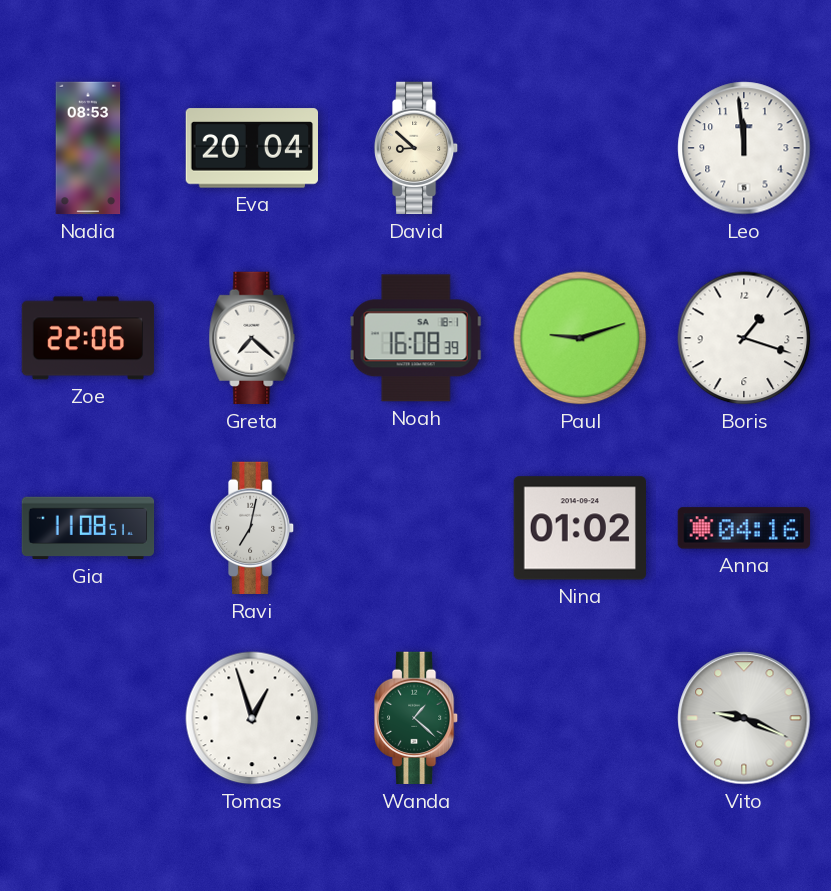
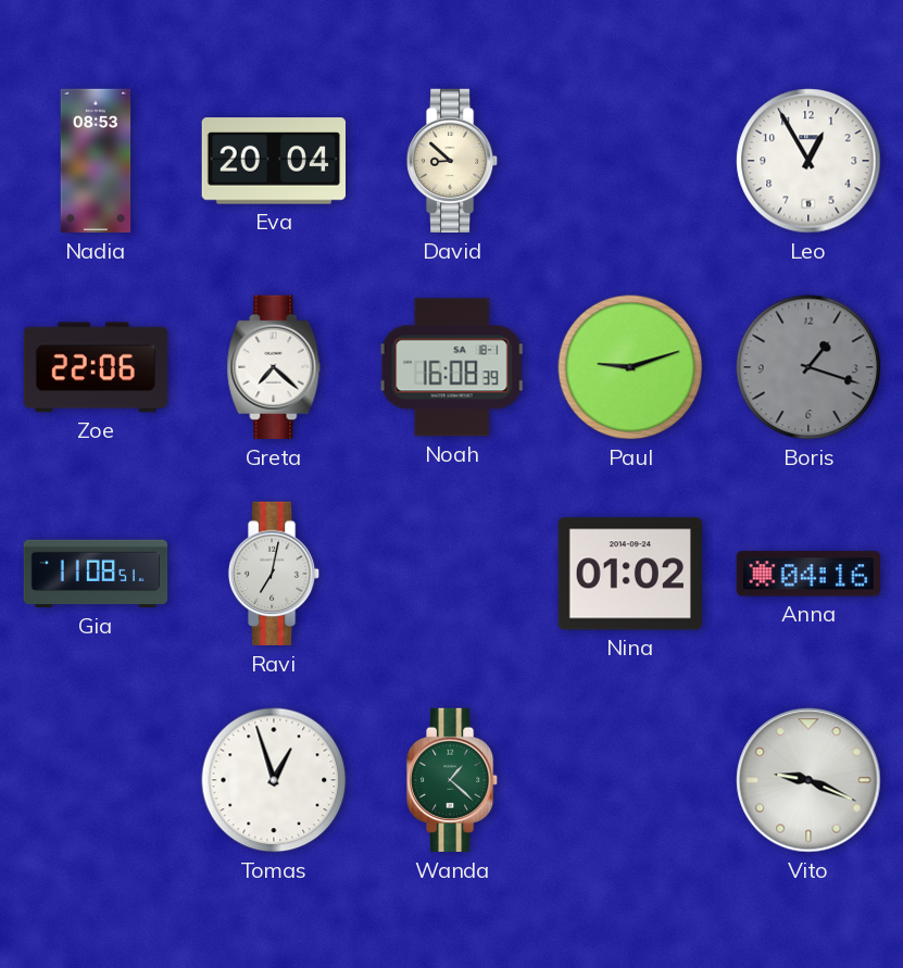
Leo: 11:59 -> 12:55
Boris dial: white -> grey
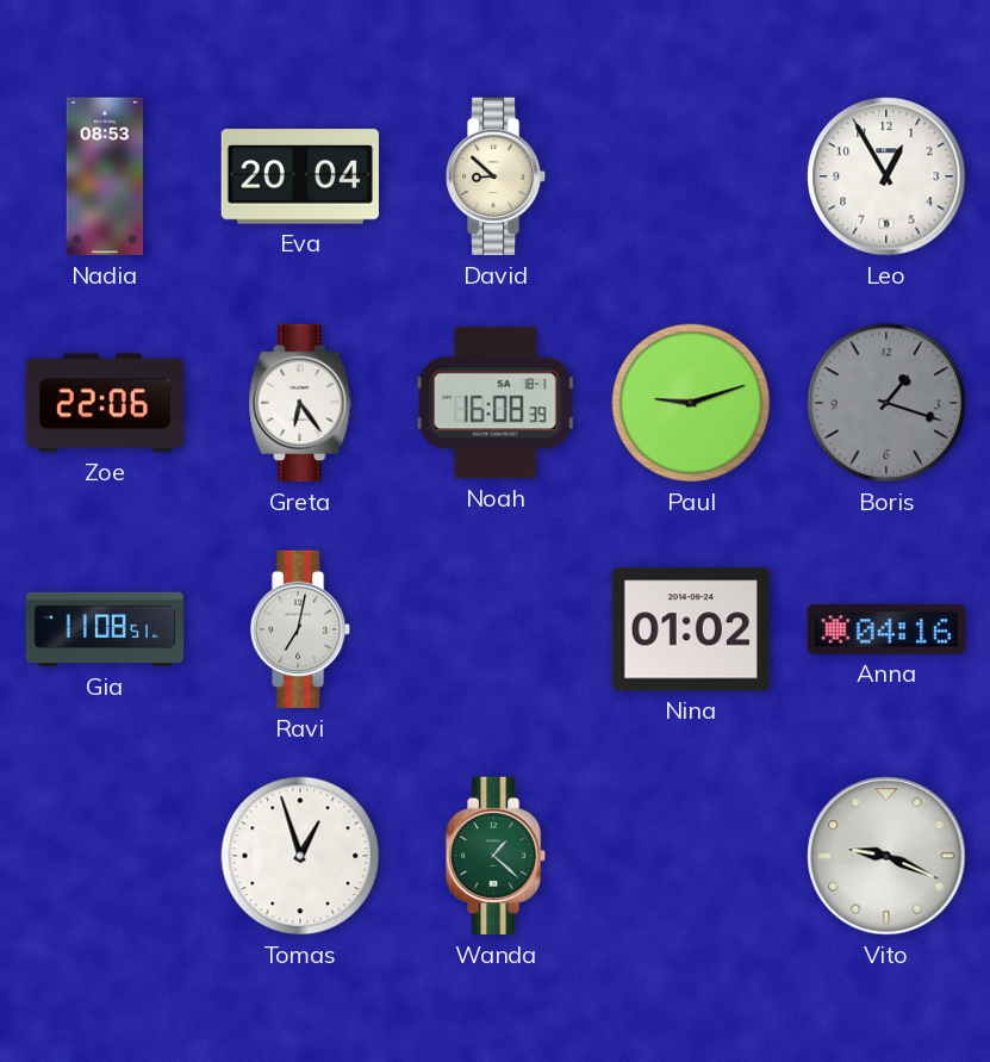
Greta: 7:22 -> 6:24
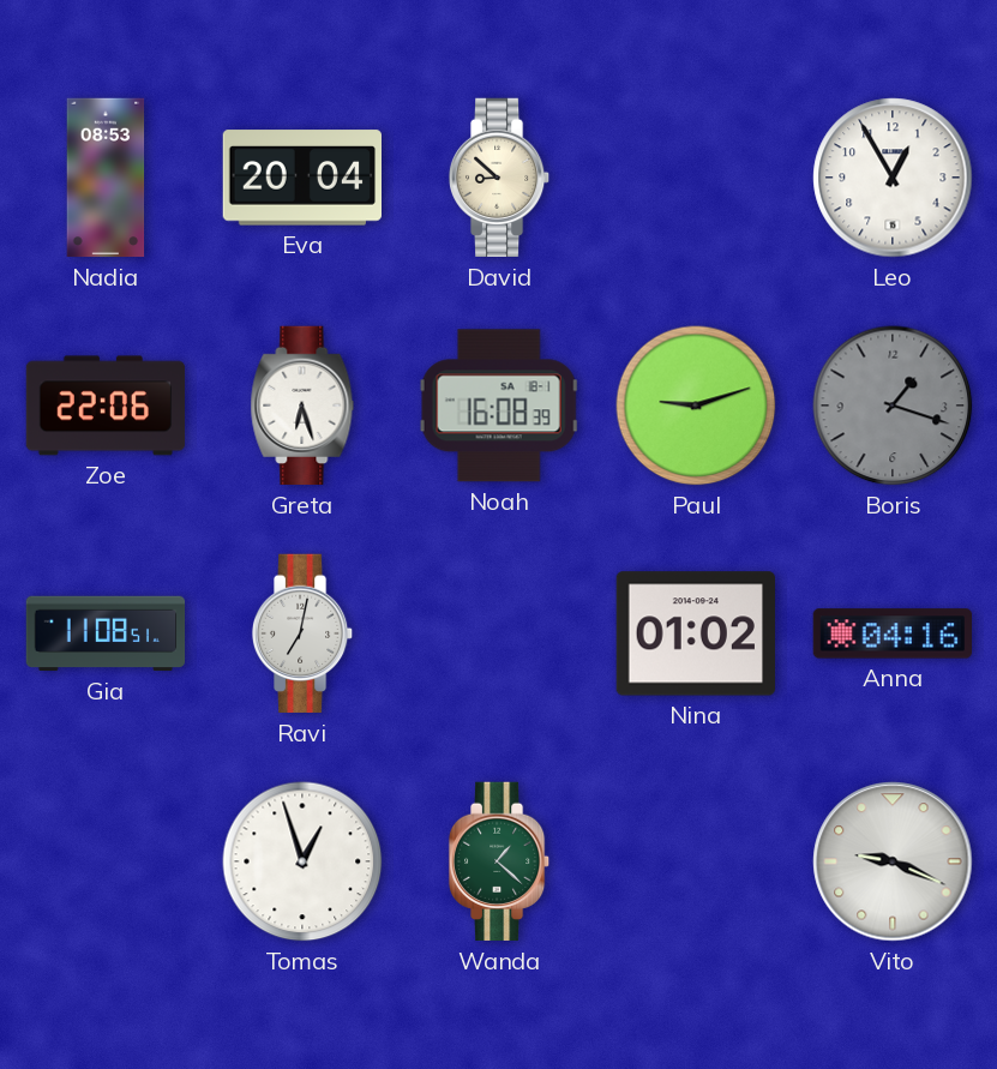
Greta: 6:24 -> 6:27
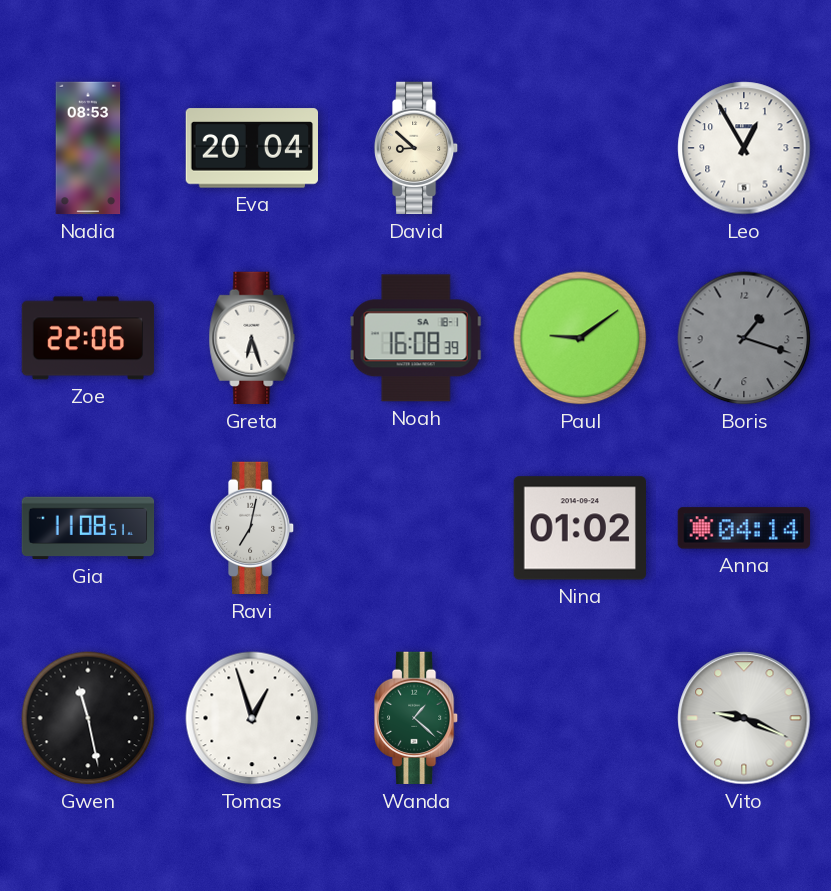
Paul: 9:12 -> 9:09
Anna: 04:16 -> 04:14
Gwen: none -> 11:28
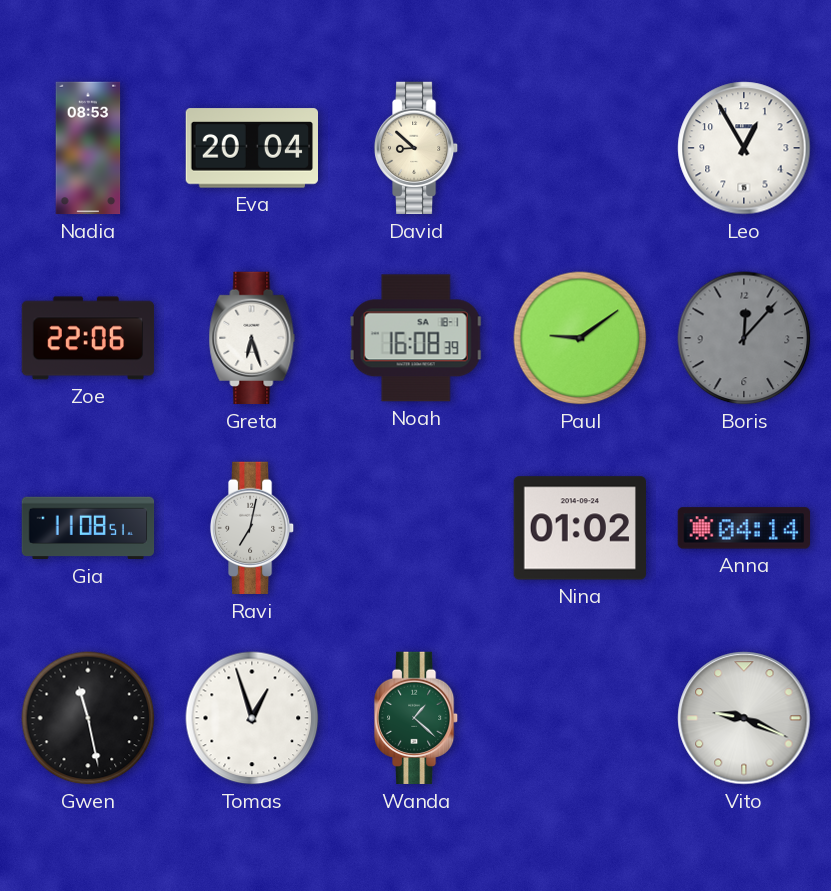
Boris: 1:18 -> 12:07
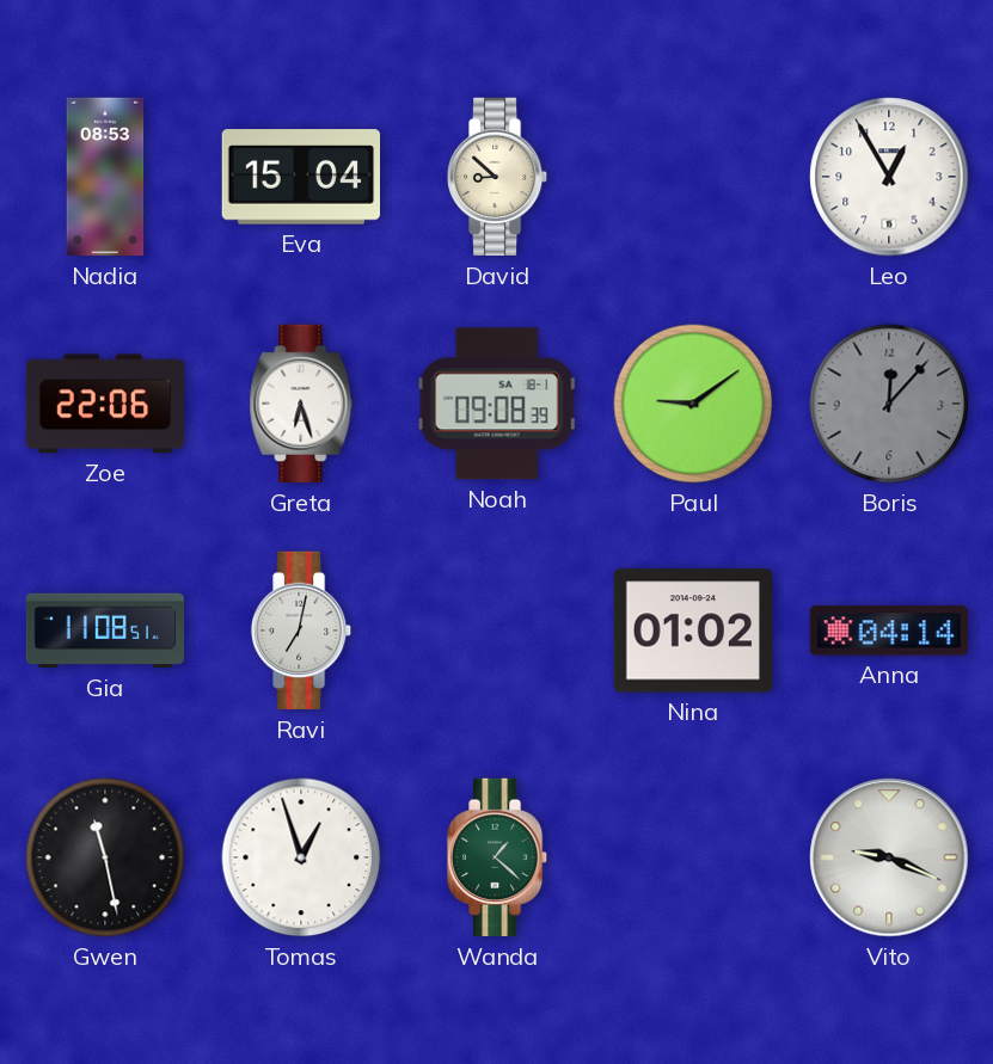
Eva: 20:04 -> 15:04
Noah: 16:08 -> 09:08
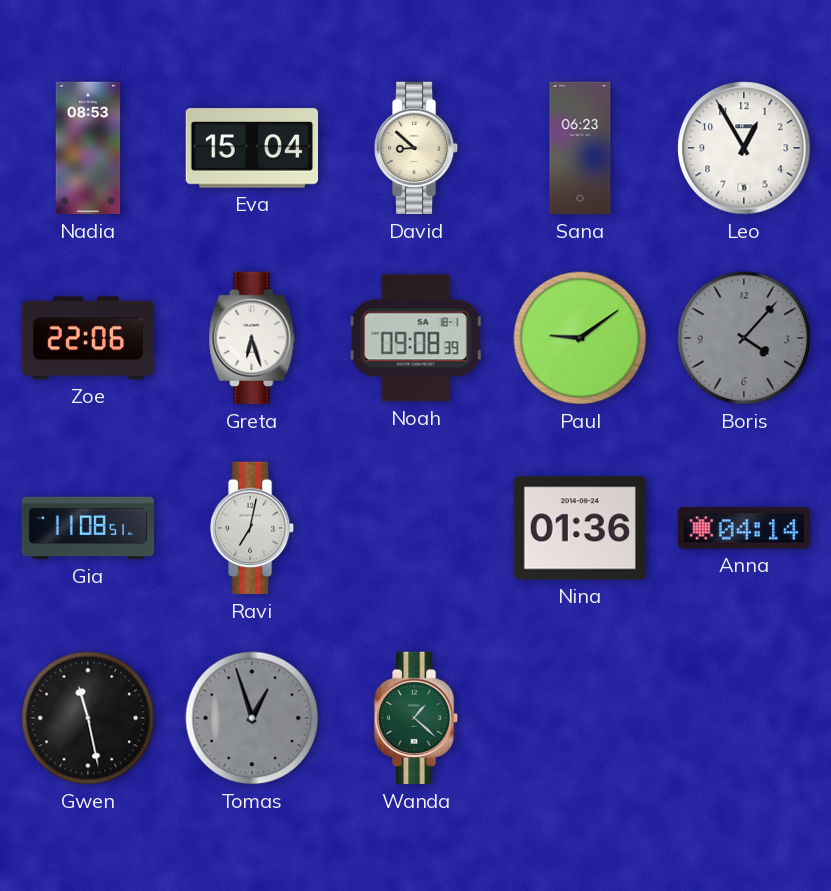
Sana: none -> 06:23
Boris: 12:07 -> 4:07
Nina: 01:02 -> 01:36
Tomas dial: white -> grey
Vito: 9:19 -> none
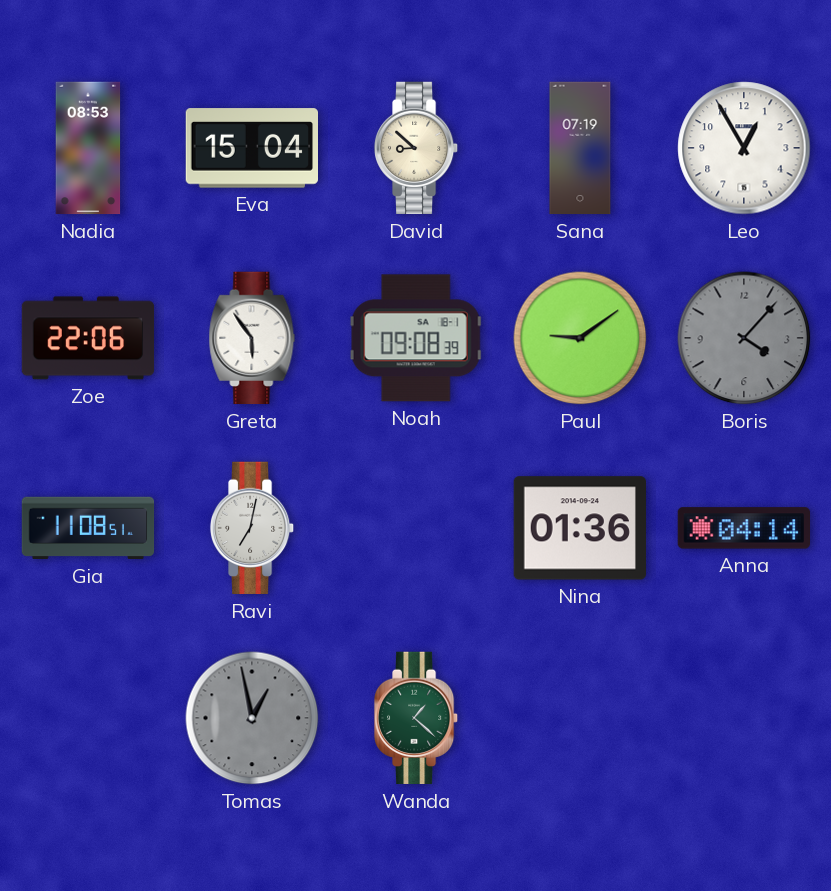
Sana: 06:23 -> 07:19
Greta: 6:27 -> 5:54
Gwen: 11:28 -> none
Tomas: 12:57 -> 12:58
